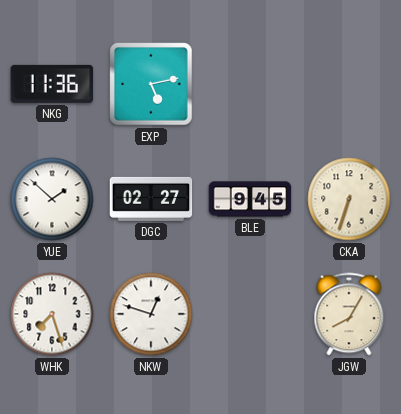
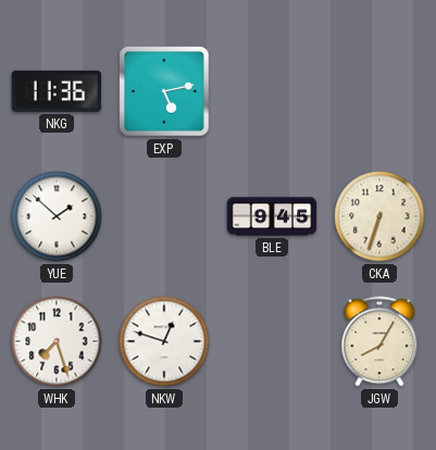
DGC: 02:27 -> none
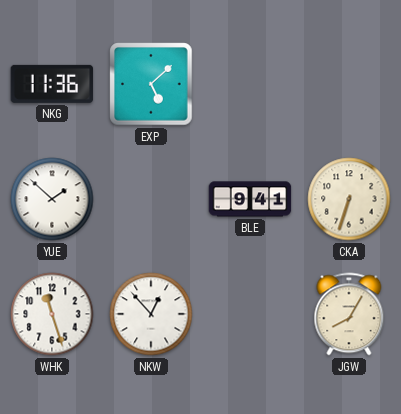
EXP: 5:13 -> 5:08
BLE: 9:45 -> 9:41
WHK: 7:27 -> 11:27
NKW: 12:48 -> 12:53
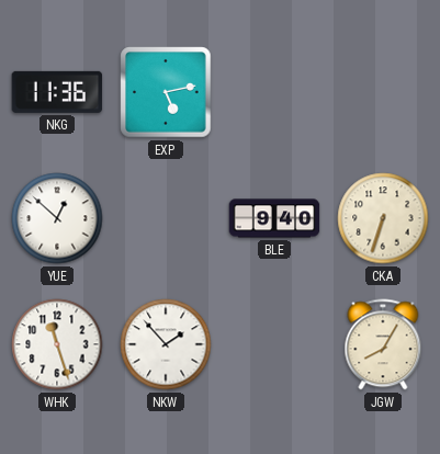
EXP: 5:08 -> 5:13
YUE: 1:52 -> 12:52
BLE: 9:41 -> 9:40
NKW: 12:53 -> 1:53
